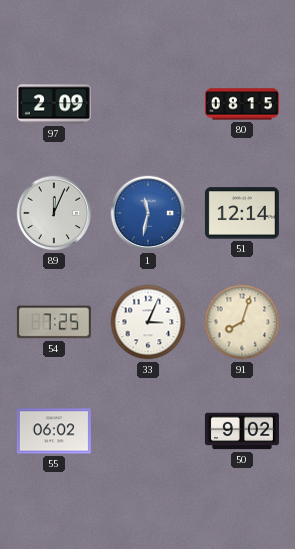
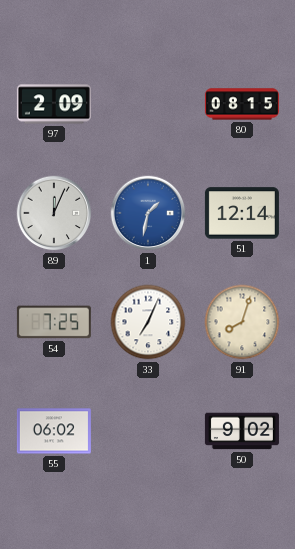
1: 11:32 -> 1:32
33: 3:04 -> 7:04
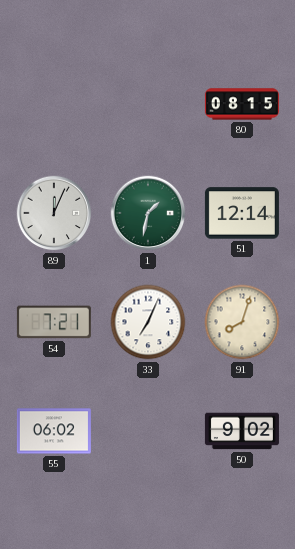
97: 2:09 -> none
1 dial: blue -> green
54: 7:25 -> 7:21
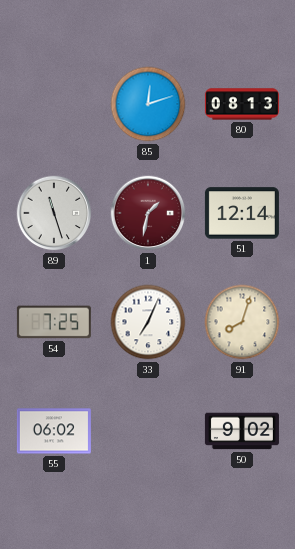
85: none -> 12:12
80: 08:15 -> 08:13
89: 12:04 -> 11:27
1 dial: green -> burgundy
54: 7:21 -> 7:25
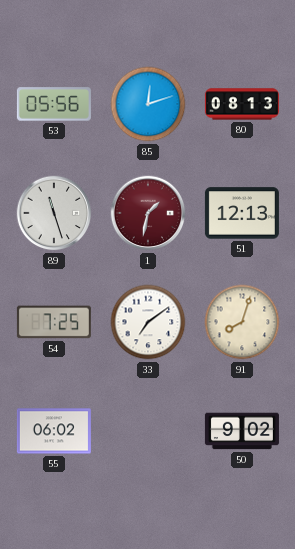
53: none -> 05:56
51: 12:14 -> 12:13
33: 7:04 -> 7:09
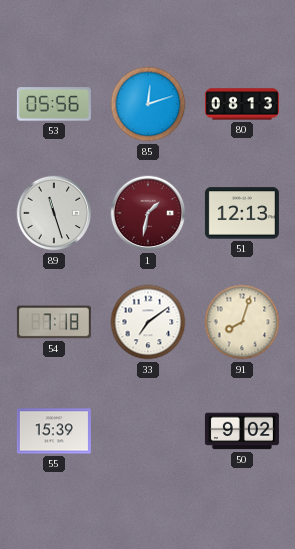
54: 7:25 -> 7:18
55: 06:02 -> 15:39
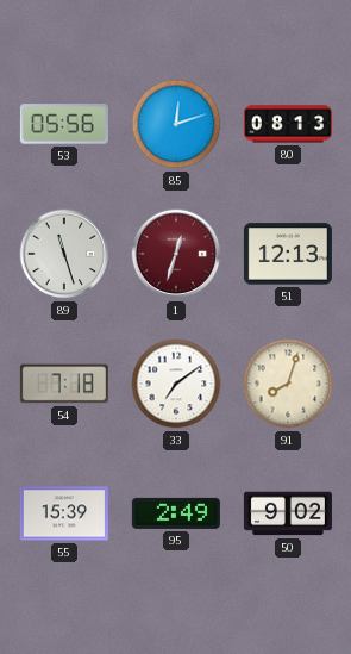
1: 1:32 -> 12:33
95: none -> 2:49
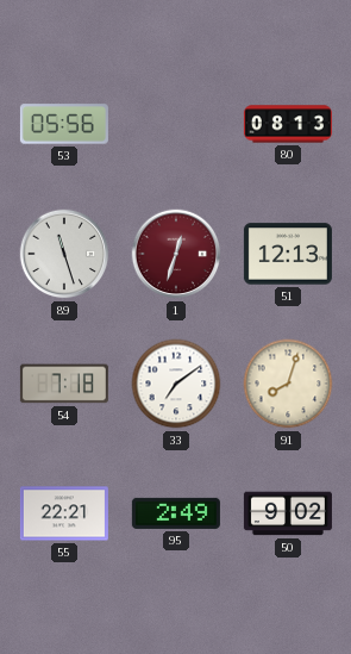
85: 12:12 -> none
55: 15:39 -> 22:21
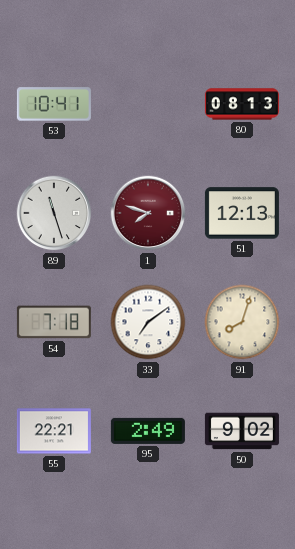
53: 05:56 -> 10:41
1: 12:33 -> 7:48
